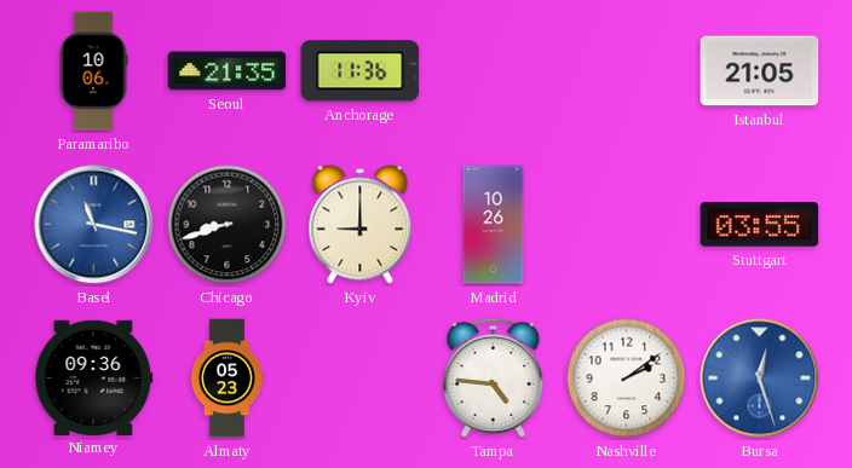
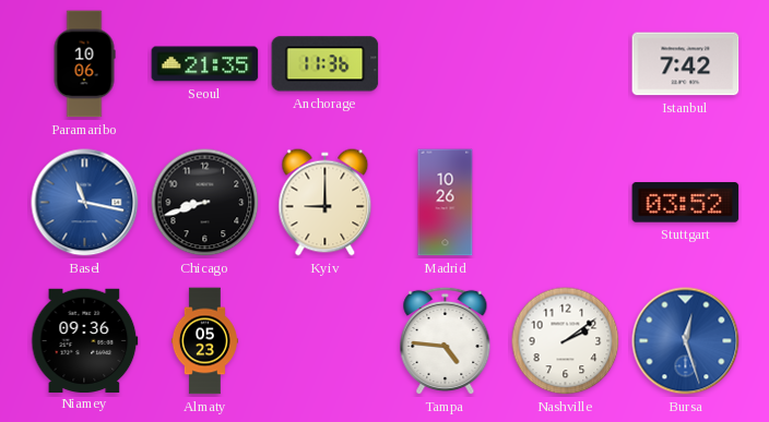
Istanbul: 21:05 -> 7:42
Stuttgart: 03:55 -> 03:52
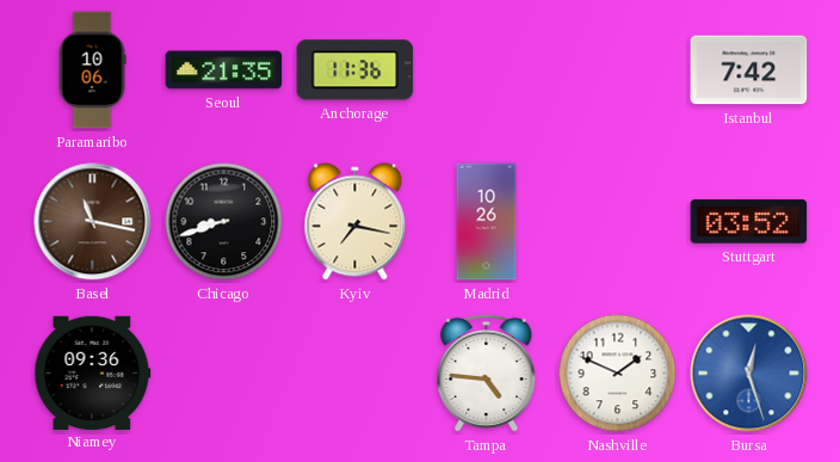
Basel dial: blue -> brown
Kyiv: 9:00 -> 7:17
Almaty: 05:23 -> none
Nashville: 2:09 -> 1:49
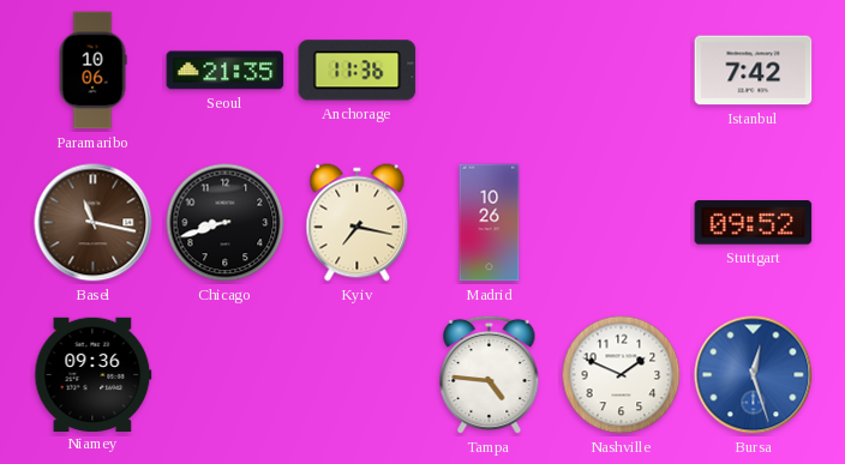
Stuttgart: 03:52 -> 09:52
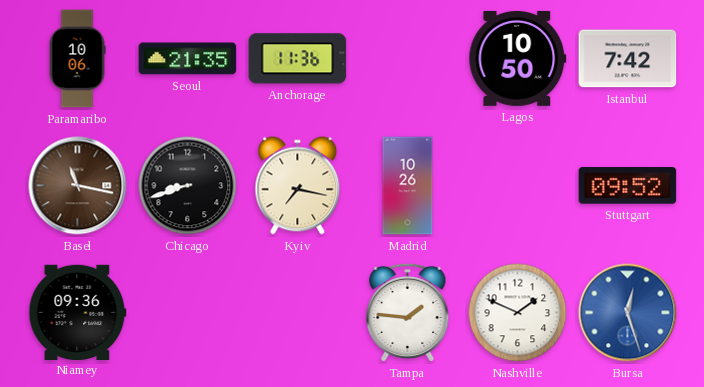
Lagos: none -> 10:50
Tampa: 4:46 -> 1:46
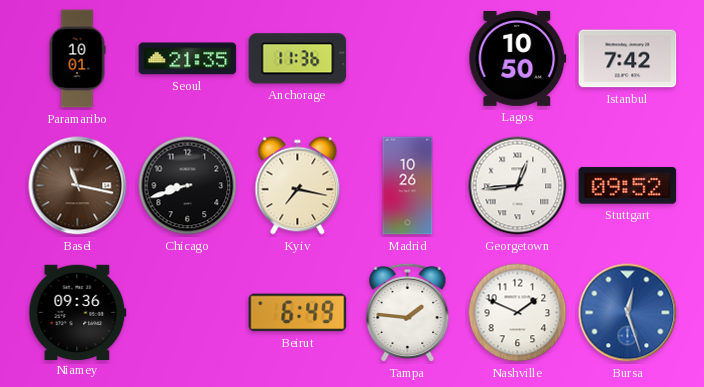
Paramaribo: 10:06 -> 10:01
Georgetown: none -> 12:44
Beirut: none -> 6:49
